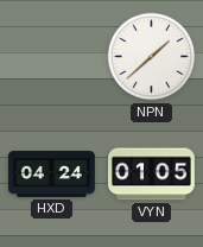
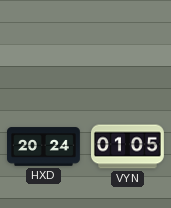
NPN: 1:38 -> none
HXD: 04:24 -> 20:24
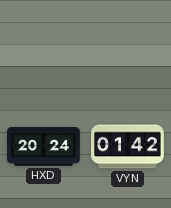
VYN: 01:05 -> 01:42
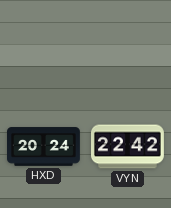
VYN: 01:42 -> 22:42
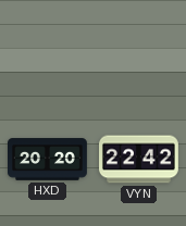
HXD: 20:24 -> 20:20
